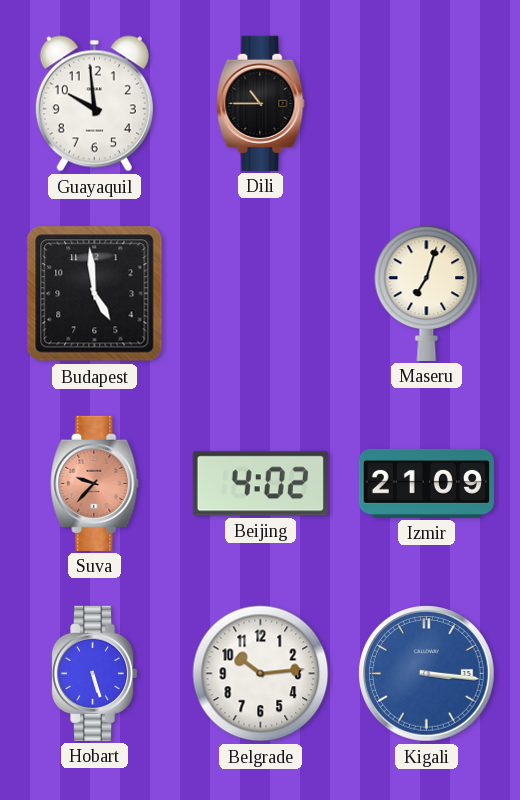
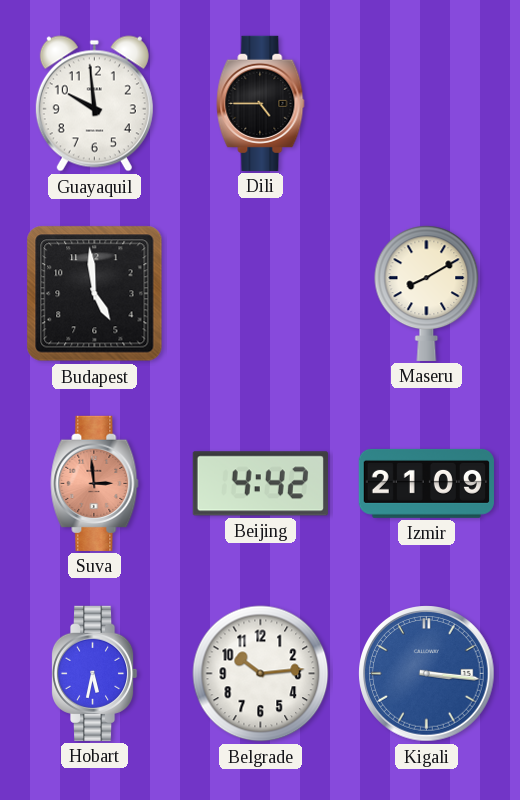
Dili: 10:45 -> 4:45
Maseru: 7:03 -> 8:10
Suva: 9:37 -> 2:59
Beijing: 4:02 -> 4:42
Hobart: 5:27 -> 5:32
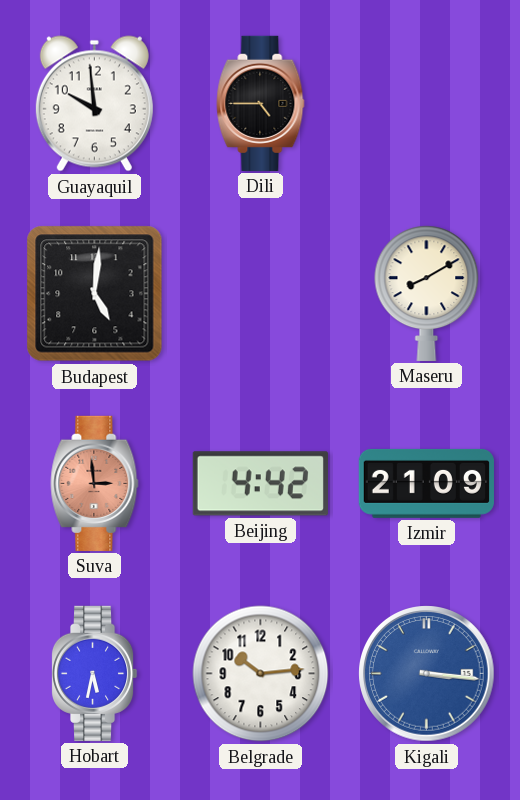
Budapest: 4:59 -> 5:01
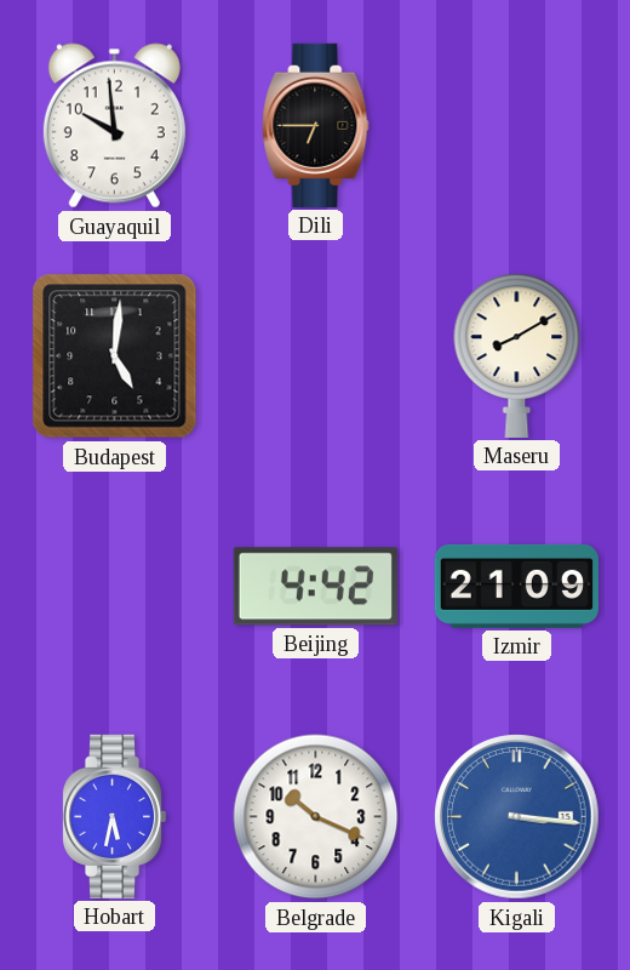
Dili: 4:45 -> 6:45
Suva: 2:59 -> none
Belgrade: 10:14 -> 10:19
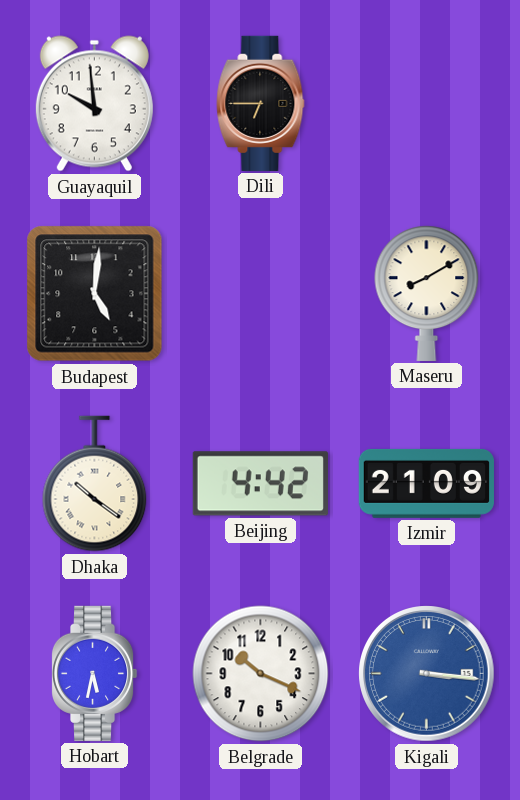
Dhaka: none -> 10:21
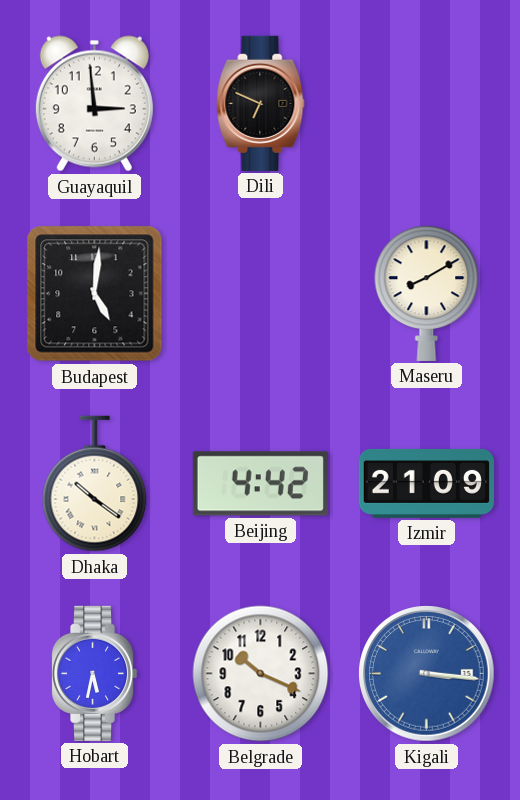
Guayaquil: 9:59 -> 2:59
Dili: 6:45 -> 6:49
